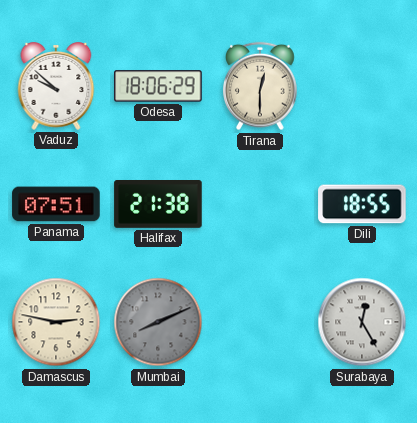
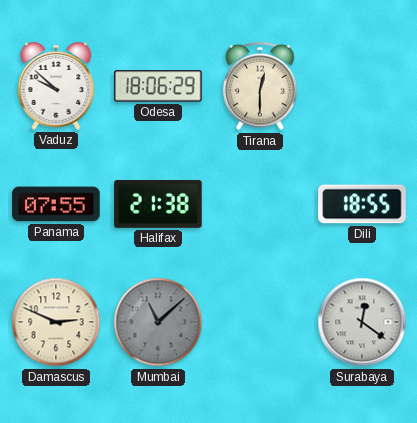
Panama: 07:51 -> 07:55
Damascus: 2:47 -> 2:49
Mumbai: 8:11 -> 11:08
Surabaya: 12:25 -> 12:21
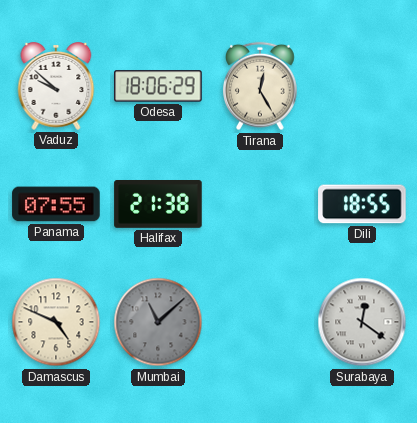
Tirana: 12:30 -> 12:25
Damascus: 2:49 -> 4:49
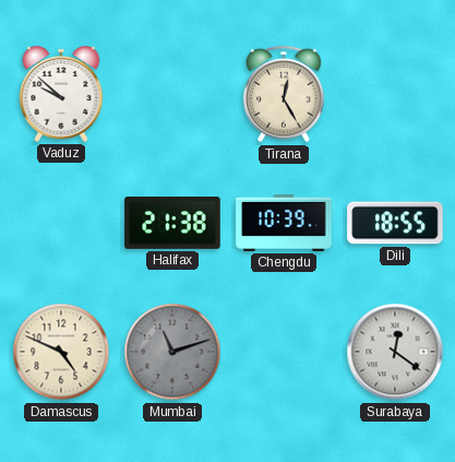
Odesa: 18:06 -> none
Panama: 07:55 -> none
Chengdu: none -> 10:39
Mumbai: 11:08 -> 11:12
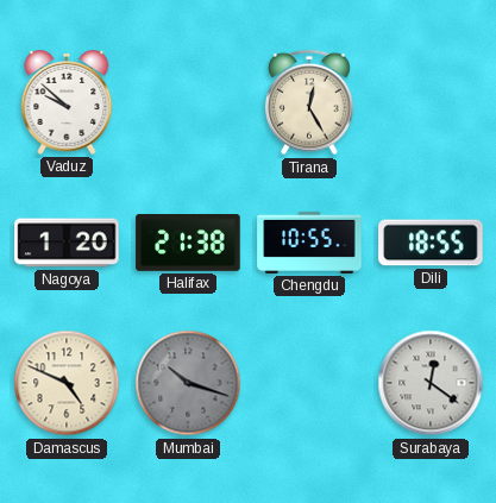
Nagoya: none -> 1:20
Chengdu: 10:39 -> 10:55
Mumbai: 11:12 -> 10:18
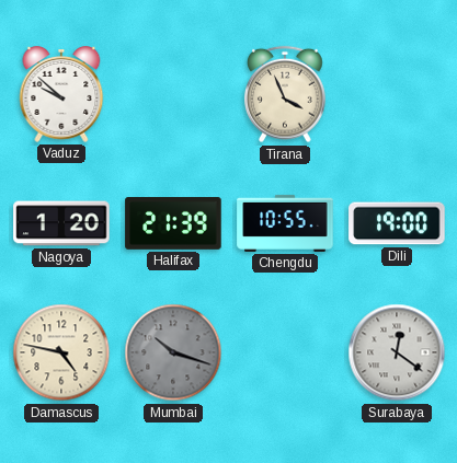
Tirana: 12:25 -> 3:56
Halifax: 21:38 -> 21:39
Dili: 18:55 -> 19:00
Damascus: 4:49 -> 4:47
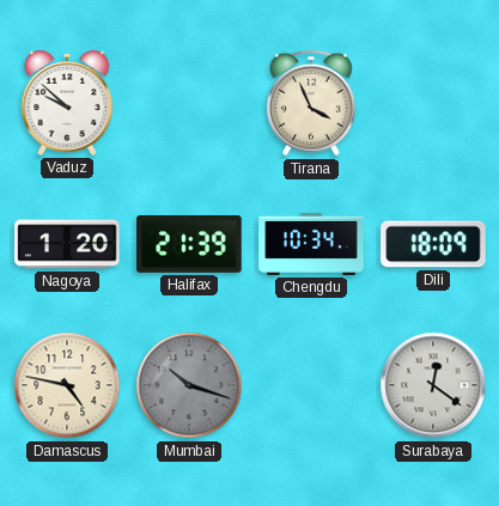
Chengdu: 10:55 -> 10:34
Dili: 19:00 -> 18:09
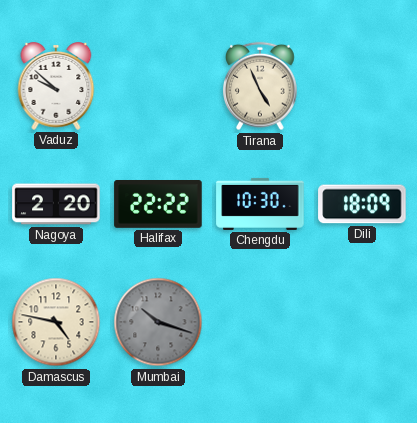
Tirana: 3:56 -> 4:56
Nagoya: 1:20 -> 2:20
Halifax: 21:39 -> 22:22
Chengdu: 10:34 -> 10:30
Surabaya: 12:21 -> none
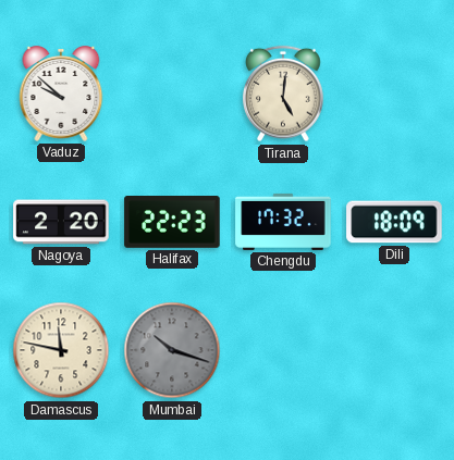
Tirana: 4:56 -> 5:01
Halifax: 22:22 -> 22:23
Chengdu: 10:30 -> 17:32
Damascus: 4:47 -> 11:47
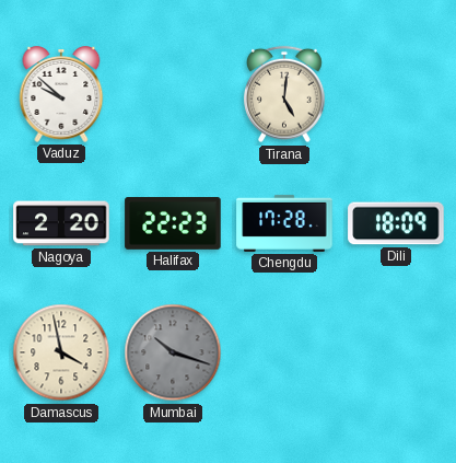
Chengdu: 17:32 -> 17:28
Damascus: 11:47 -> 3:58
